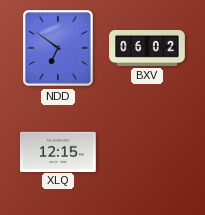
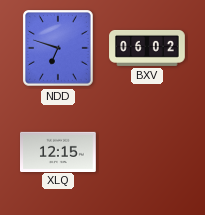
NDD: 6:51 -> 6:48
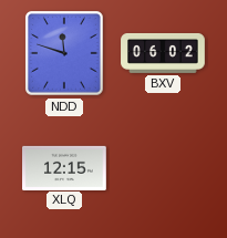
NDD: 6:48 -> 11:48
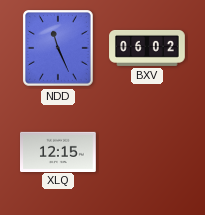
NDD: 11:48 -> 11:26
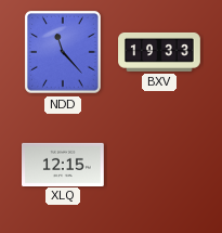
NDD: 11:26 -> 11:23
BXV: 06:02 -> 19:33
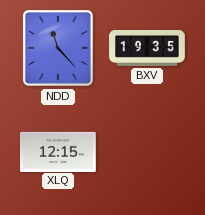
BXV: 19:33 -> 19:35
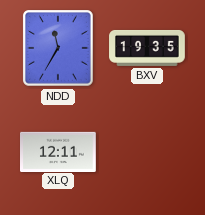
NDD: 11:23 -> 11:35
XLQ: 12:15 -> 12:11
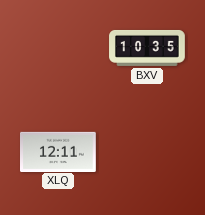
NDD: 11:35 -> none
BXV: 19:35 -> 10:35
